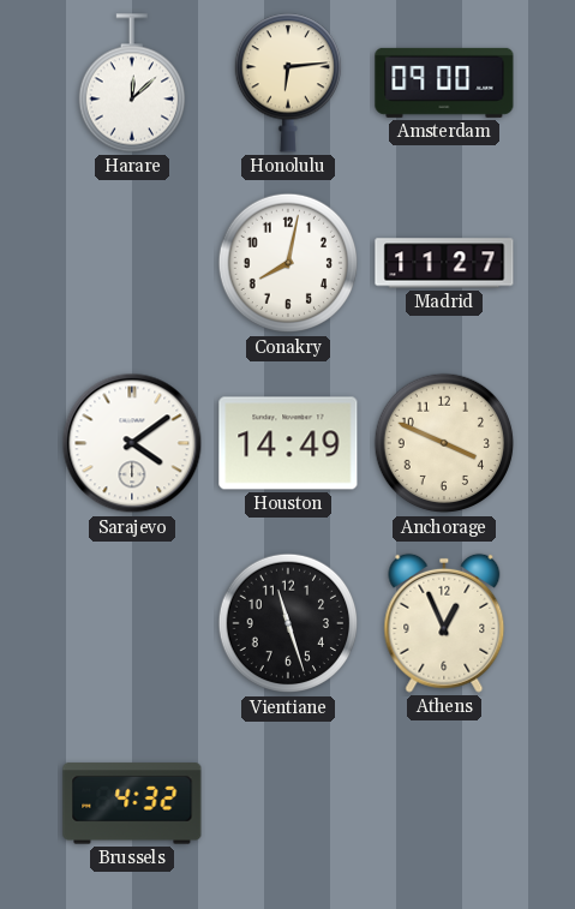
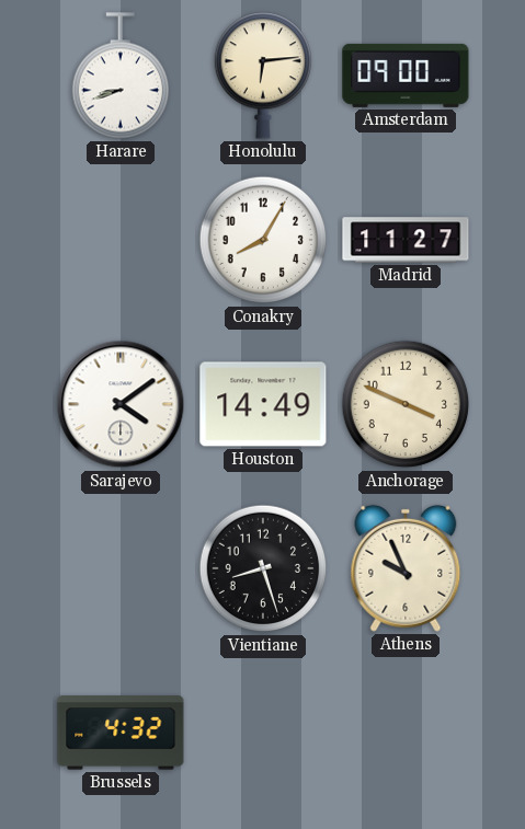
Harare: 12:08 -> 8:42
Conakry: 8:02 -> 8:05
Vientiane: 11:27 -> 8:27
Athens: 12:56 -> 9:56
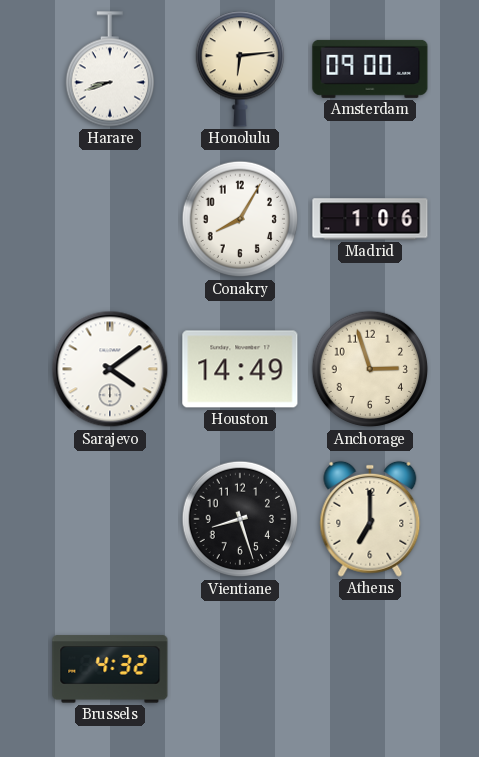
Madrid: 11:27 -> 1:06
Anchorage: 3:49 -> 2:57
Athens: 9:56 -> 7:00
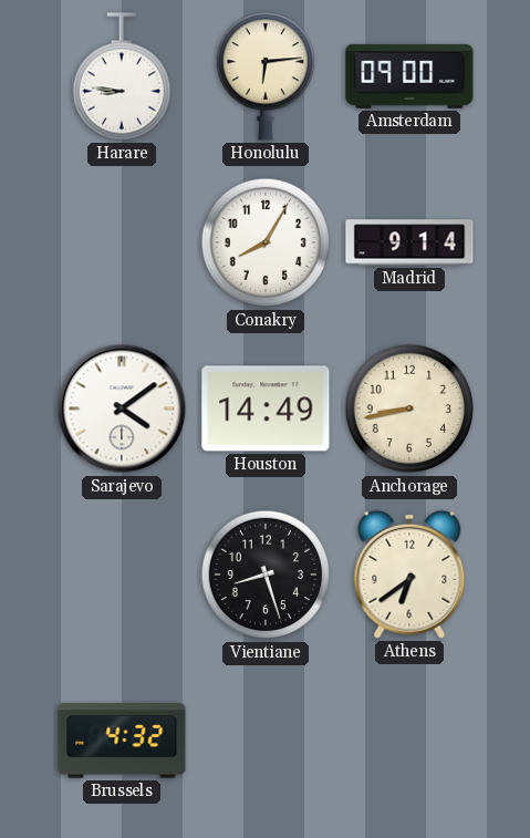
Harare: 8:42 -> 8:46
Madrid: 1:06 -> 9:14
Anchorage: 2:57 -> 8:43
Athens: 7:00 -> 6:39
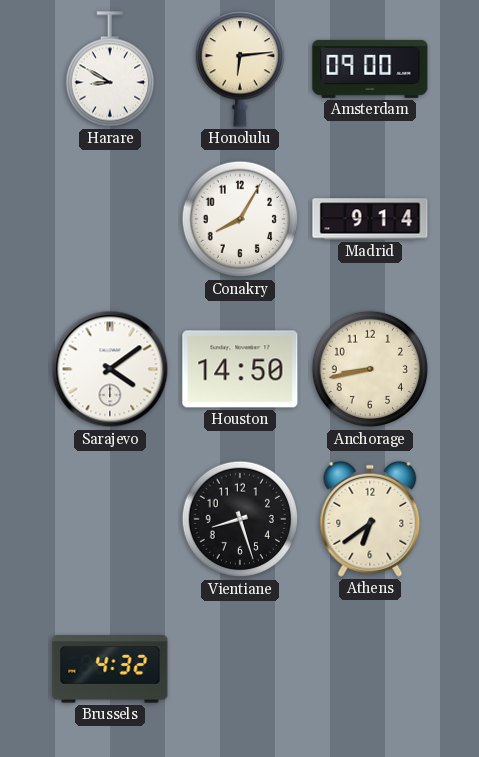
Harare: 8:46 -> 8:50
Houston: 14:49 -> 14:50
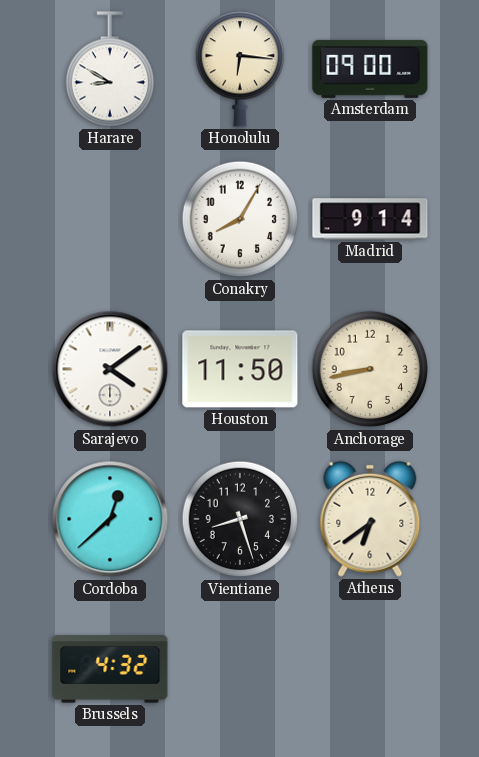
Honolulu: 6:14 -> 6:16
Houston: 14:50 -> 11:50
Cordoba: none -> 12:38
